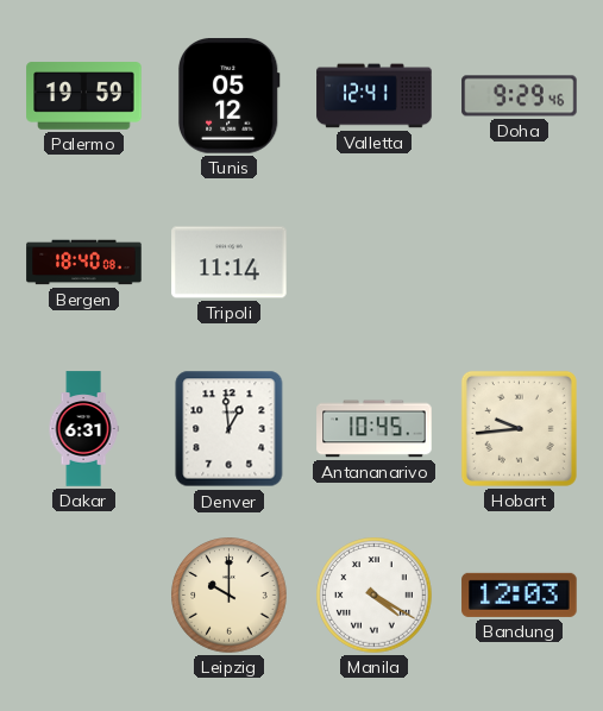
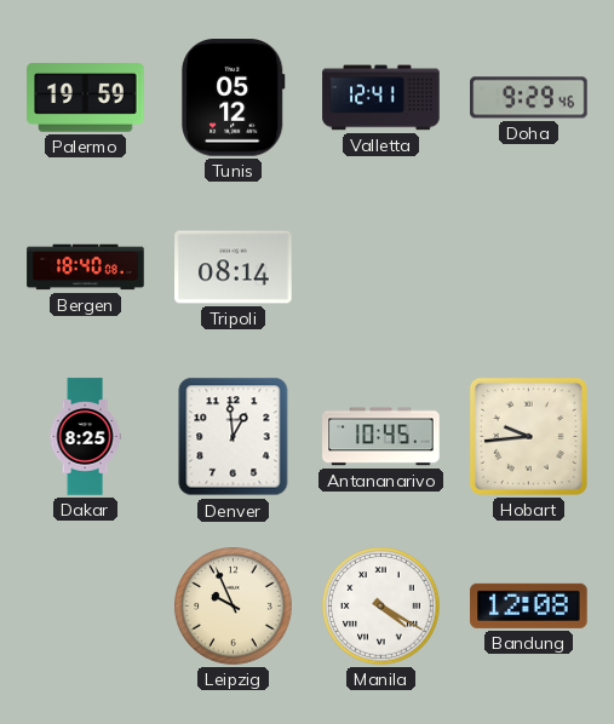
Tripoli: 11:14 -> 08:14
Dakar: 6:31 -> 8:25
Leipzig: 10:00 -> 9:56
Bandung: 12:03 -> 12:08
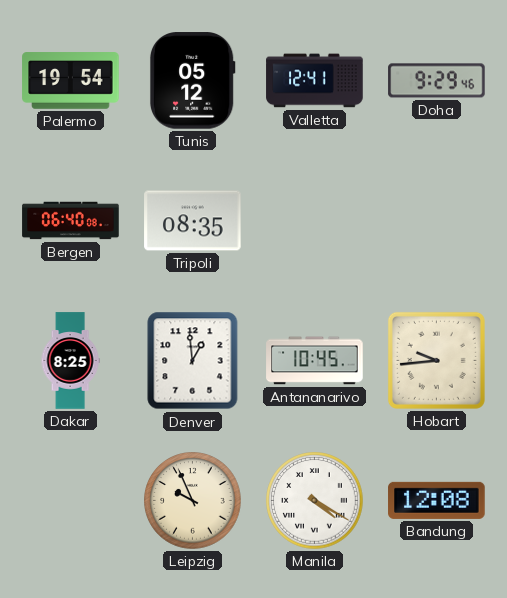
Palermo: 19:59 -> 19:54
Bergen: 18:40 -> 06:40
Tripoli: 08:14 -> 08:35
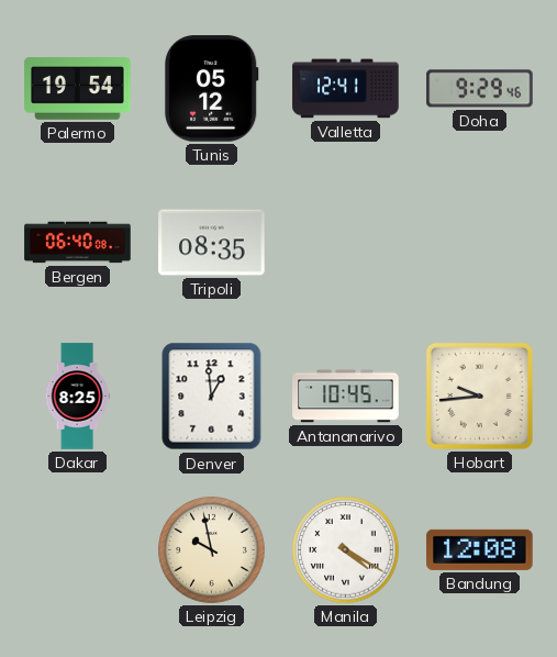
Leipzig: 9:56 -> 9:58
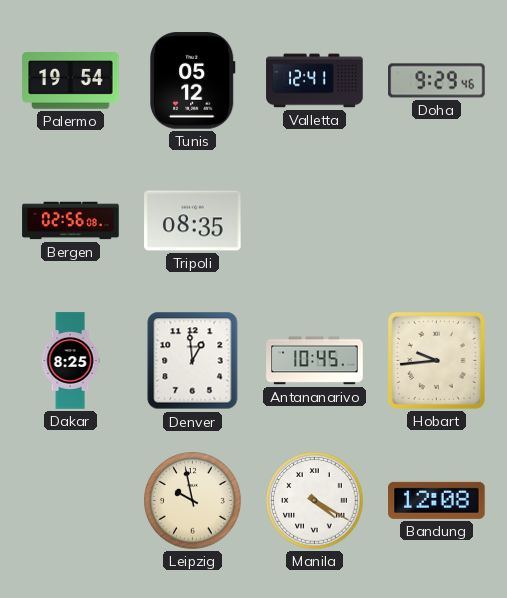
Bergen: 06:40 -> 02:56
